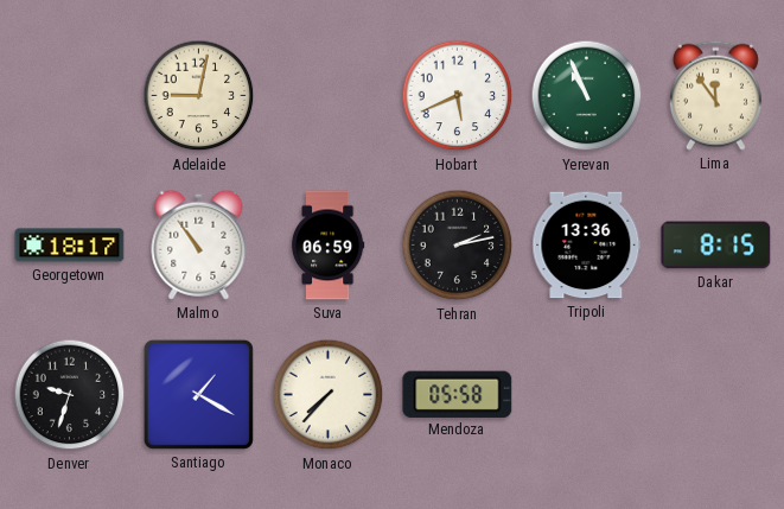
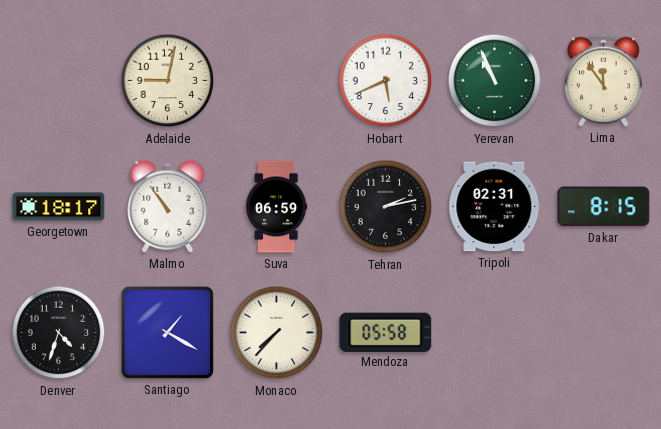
Tripoli: 13:36 -> 02:31
Denver: 9:33 -> 4:33
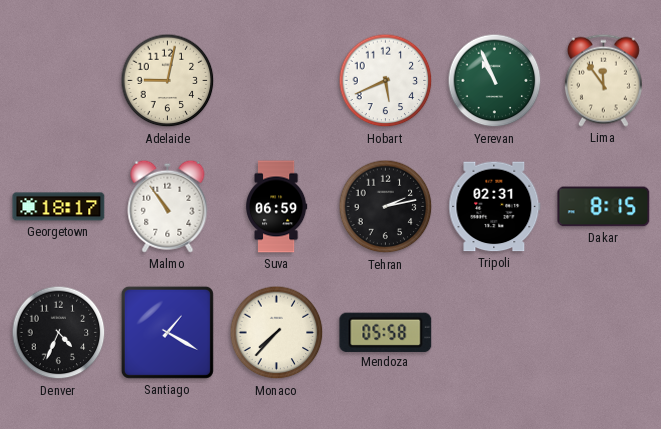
Denver: 4:33 -> 4:34
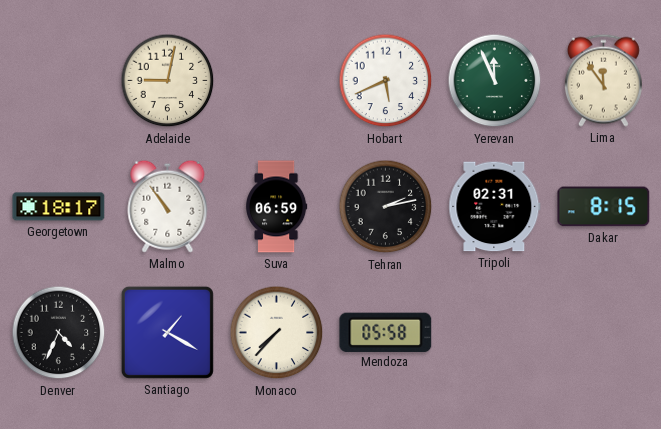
Yerevan: 10:56 -> 11:56
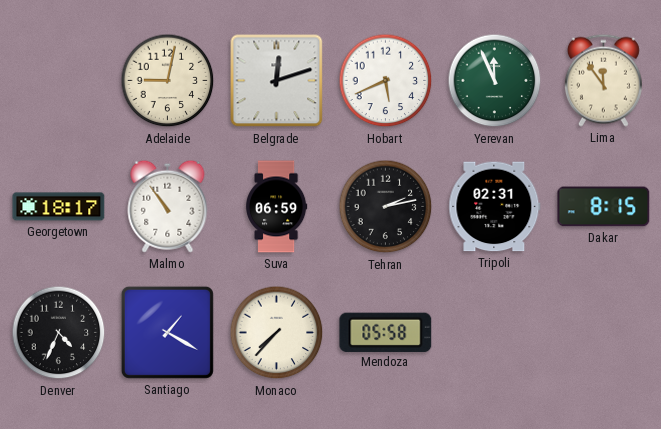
Belgrade: none -> 12:12
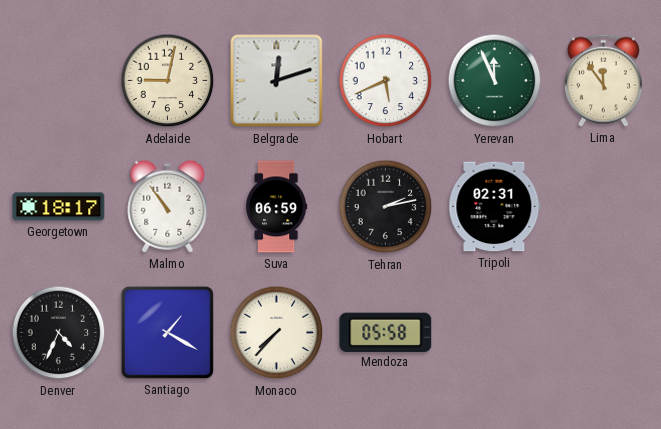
Dakar: 8:15 -> none
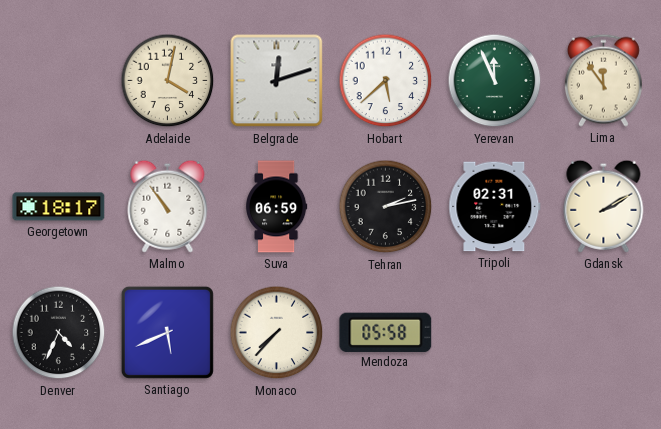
Adelaide: 9:02 -> 4:02
Hobart: 5:41 -> 5:38
Gdansk: none -> 2:10
Santiago: 1:20 -> 5:41
